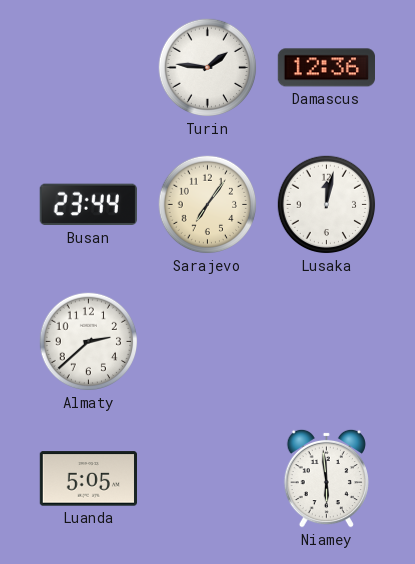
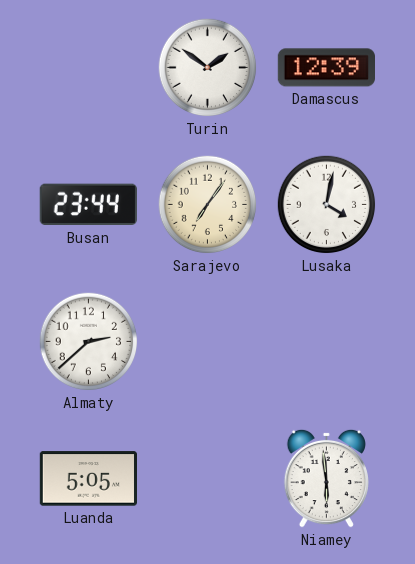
Turin: 1:46 -> 1:51
Damascus: 12:36 -> 12:39
Lusaka: 12:02 -> 4:02
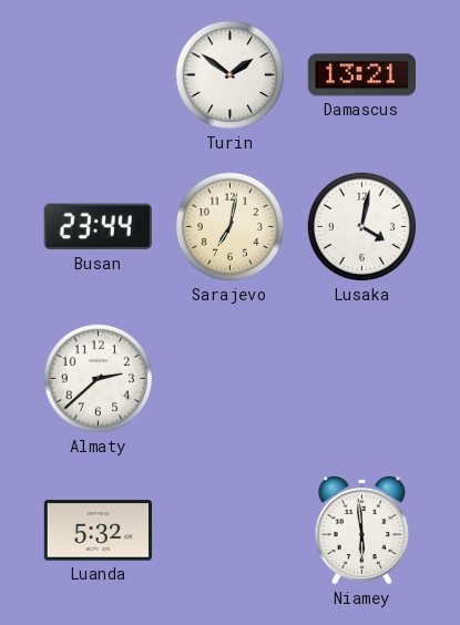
Damascus: 12:39 -> 13:21
Sarajevo: 7:06 -> 7:02
Luanda: 5:05 -> 5:32
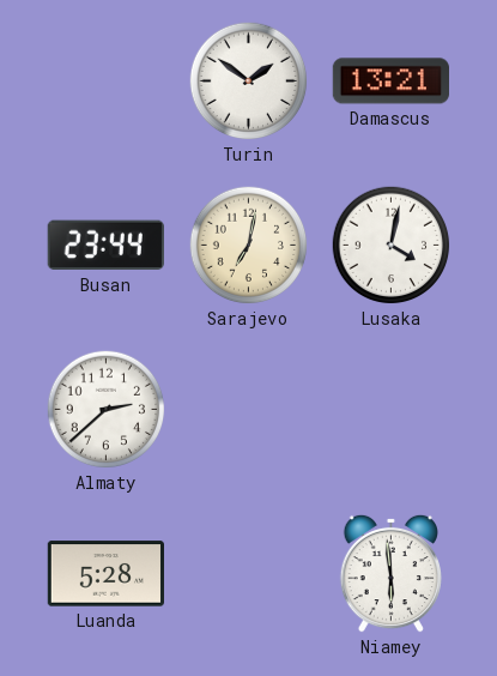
Luanda: 5:32 -> 5:28
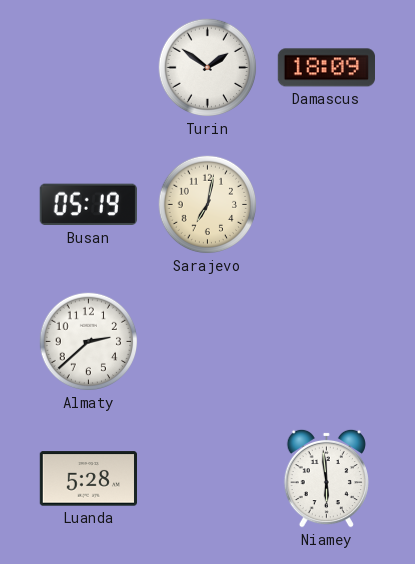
Damascus: 13:21 -> 18:09
Busan: 23:44 -> 05:19
Lusaka: 4:02 -> none
